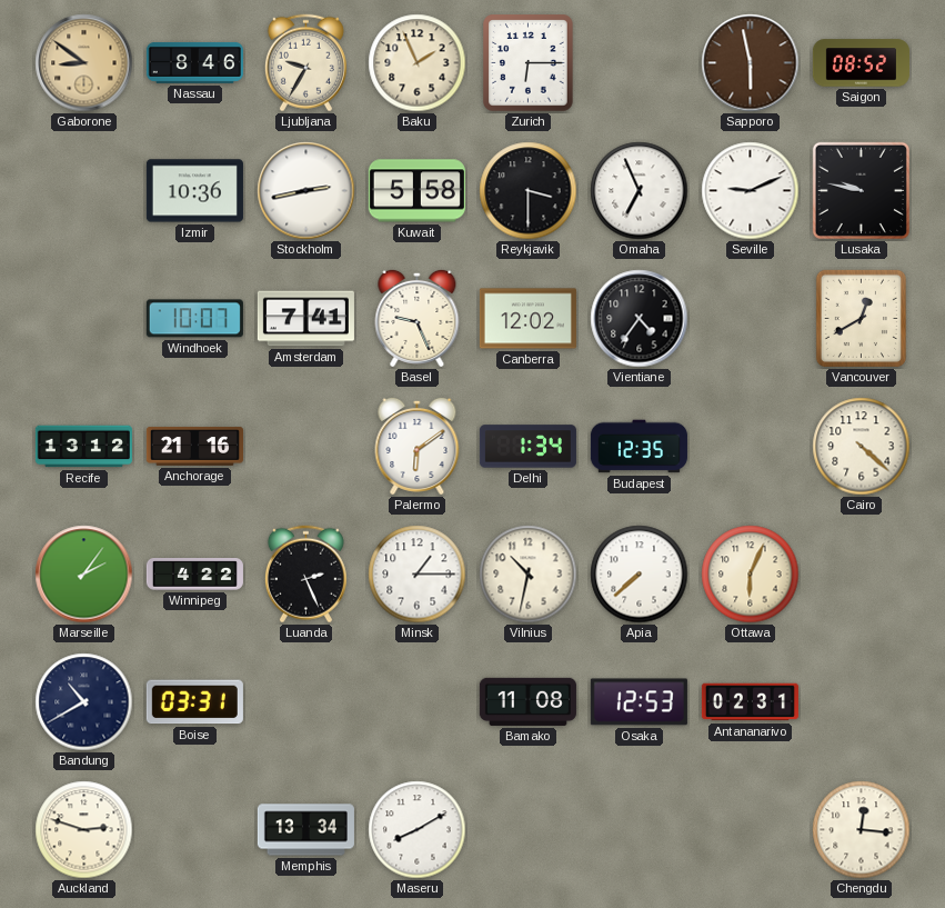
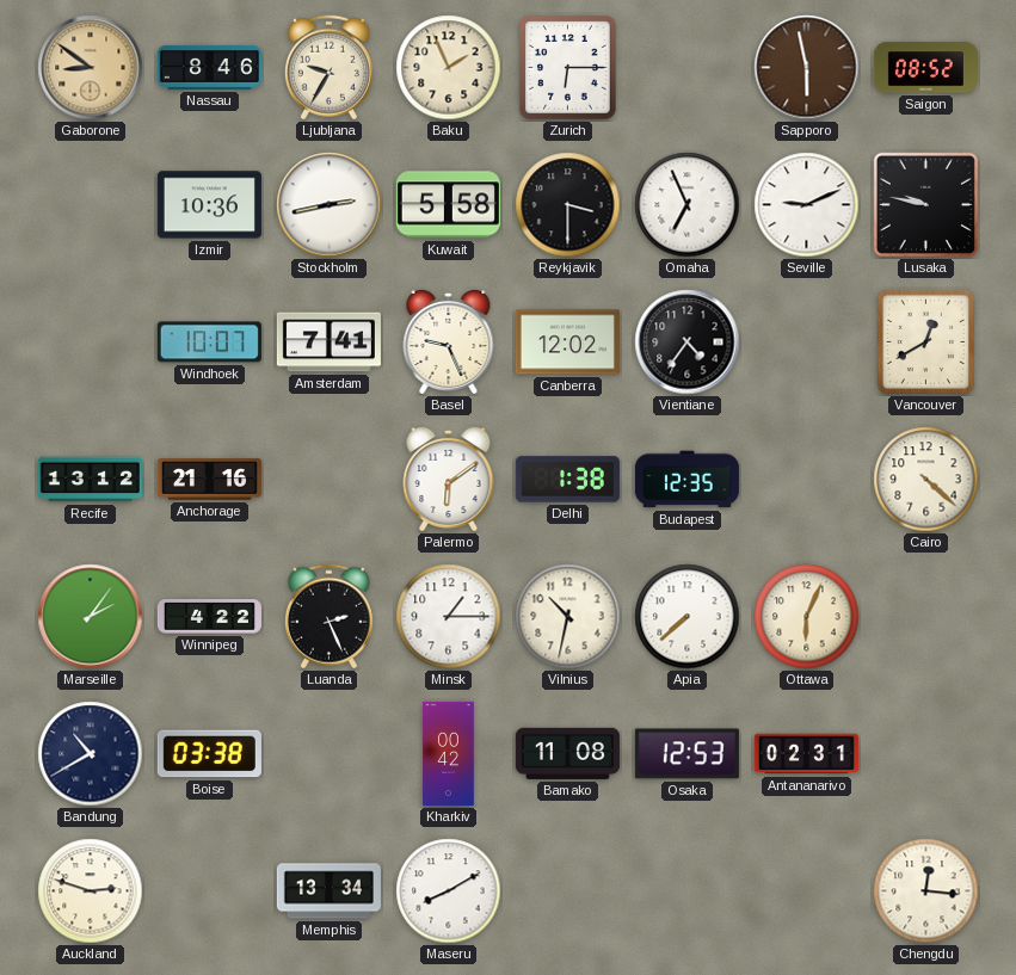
Delhi: 1:34 -> 1:38
Boise: 03:31 -> 03:38
Kharkiv: none -> 00:42
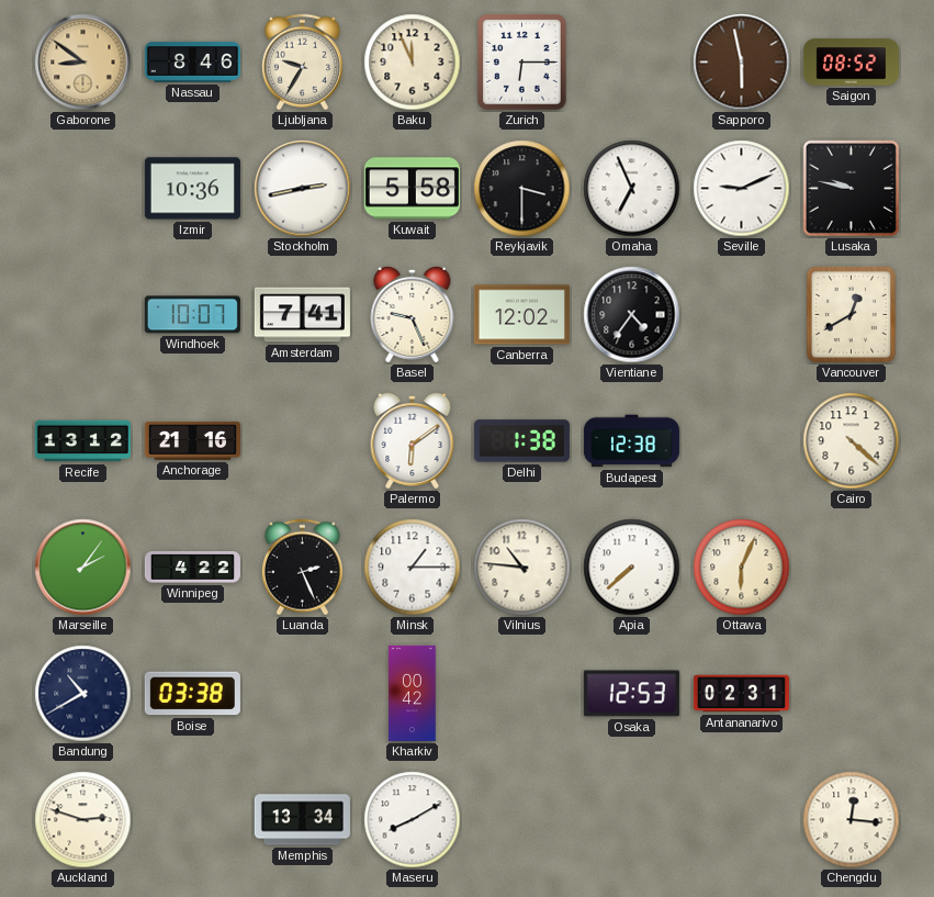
Baku: 1:56 -> 11:56
Budapest: 12:35 -> 12:38
Vilnius: 10:32 -> 10:46
Bamako: 11:08 -> none
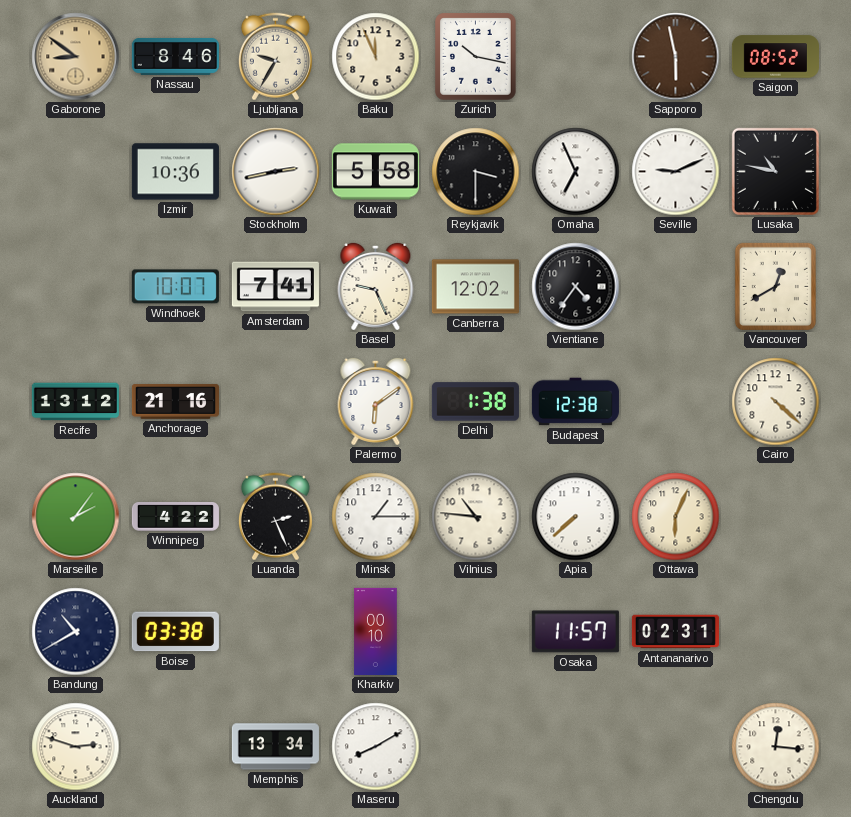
Zurich: 6:15 -> 10:17
Lusaka: 9:47 -> 10:47
Kharkiv: 00:42 -> 00:10
Osaka: 12:53 -> 11:57
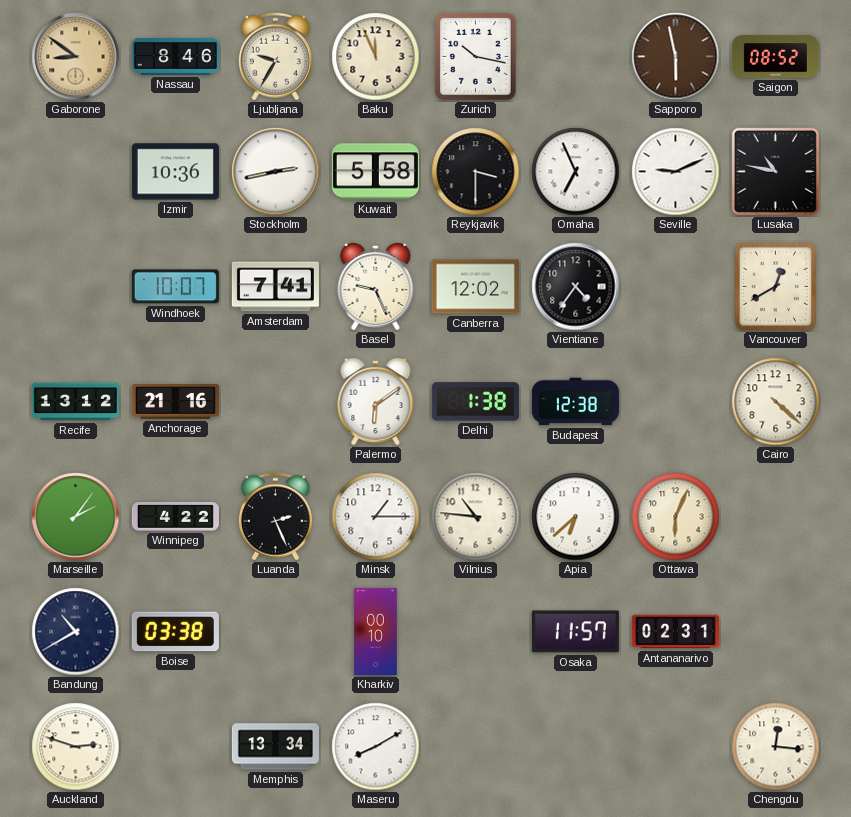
Apia: 7:38 -> 6:38
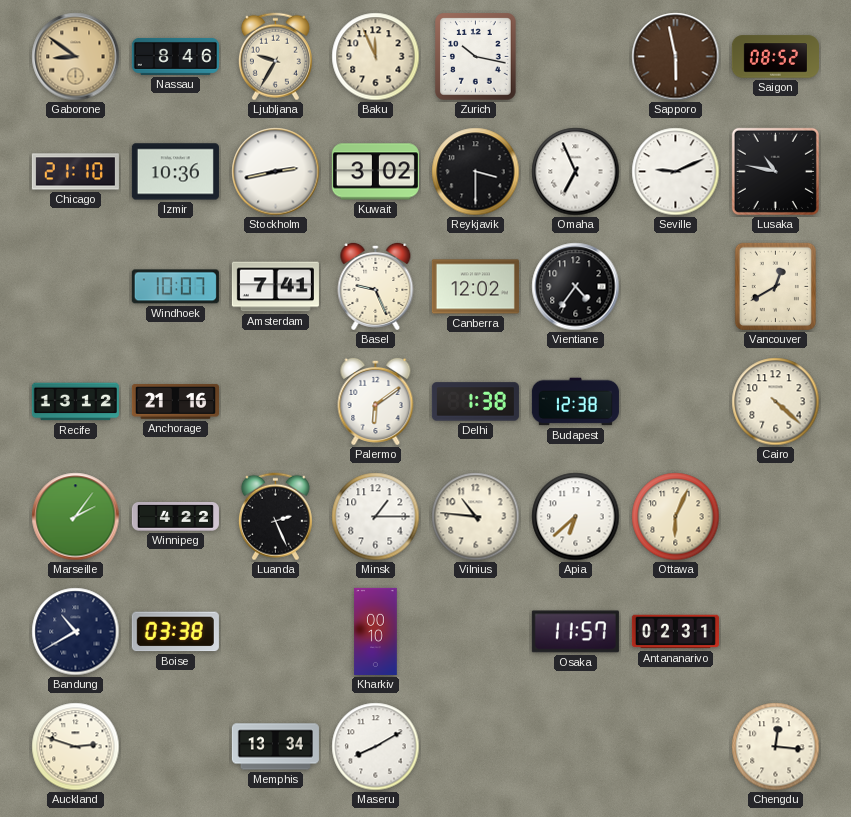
Chicago: none -> 21:10
Kuwait: 5:58 -> 3:02
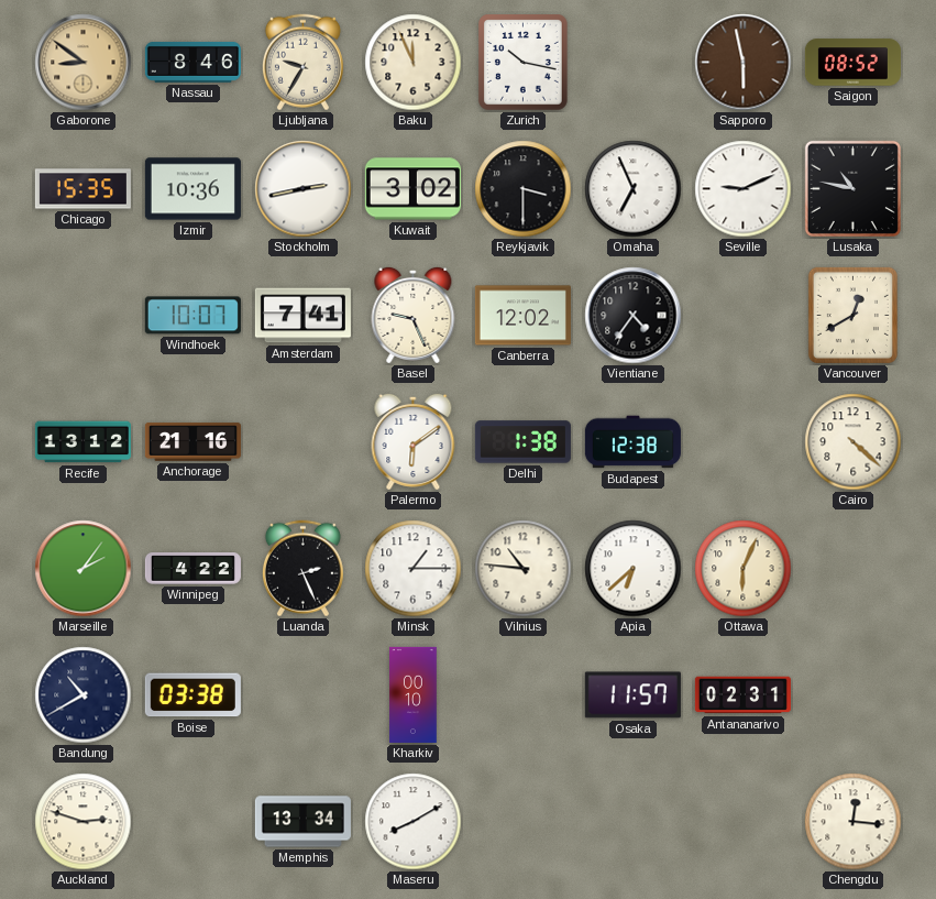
Chicago: 21:10 -> 15:35
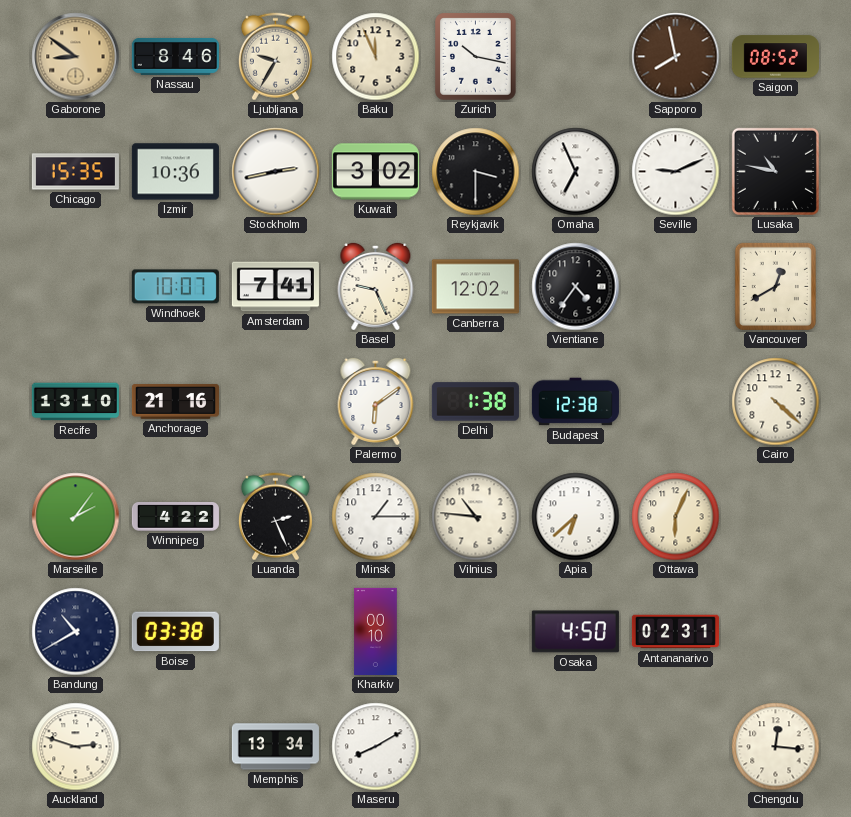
Sapporo: 5:58 -> 7:58
Recife: 13:12 -> 13:10
Osaka: 11:57 -> 4:50
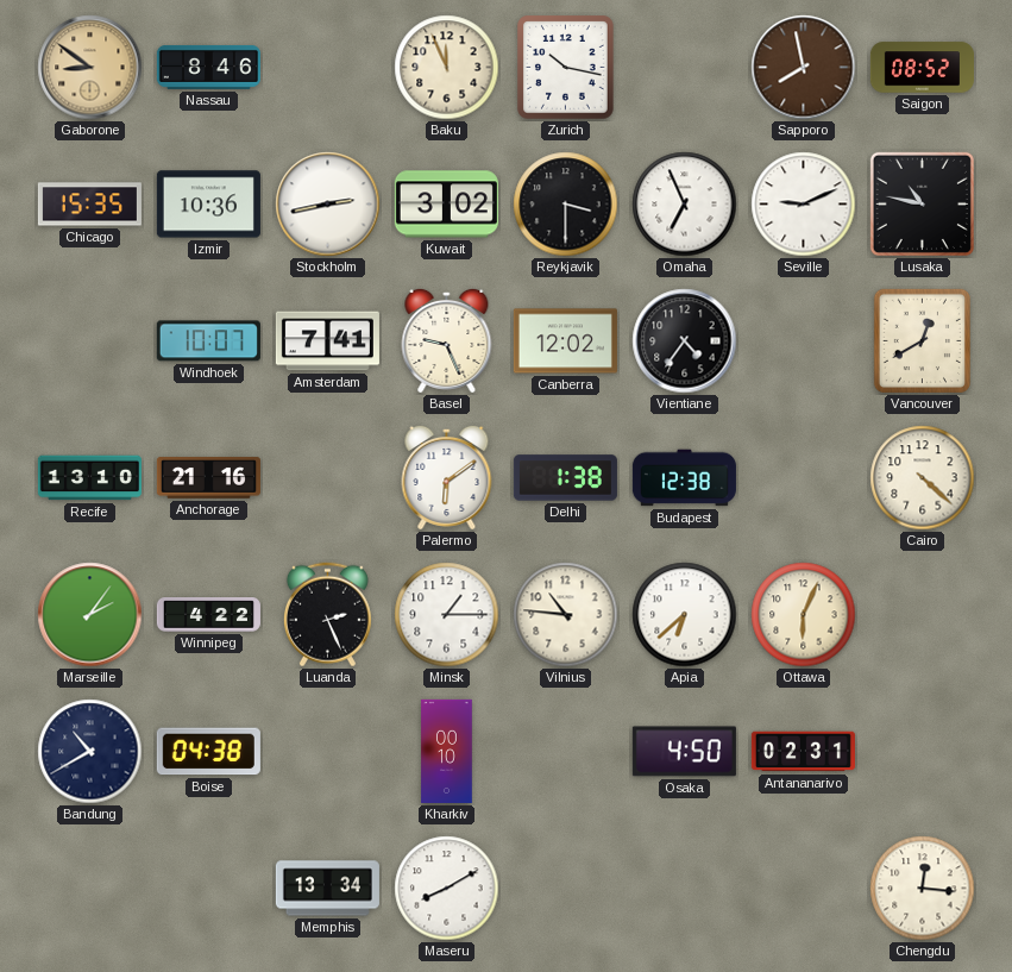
Ljubljana: 9:35 -> none
Boise: 03:38 -> 04:38
Auckland: 2:48 -> none
